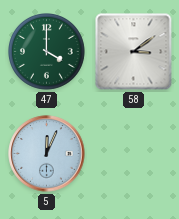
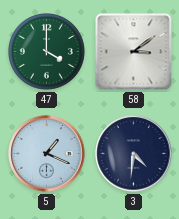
5: 12:04 -> 1:19
3: none -> 4:31
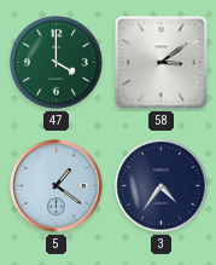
5: 1:19 -> 1:21
3: 4:31 -> 4:36
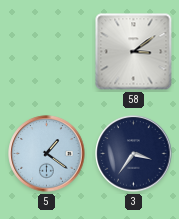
47: 4:00 -> none
3: 4:36 -> 3:36
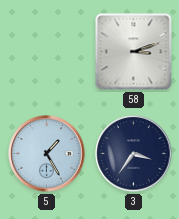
58: 3:09 -> 3:12
5: 1:21 -> 1:25
